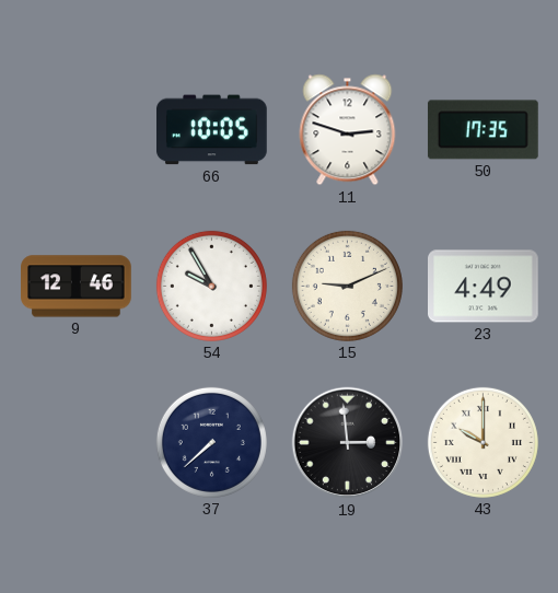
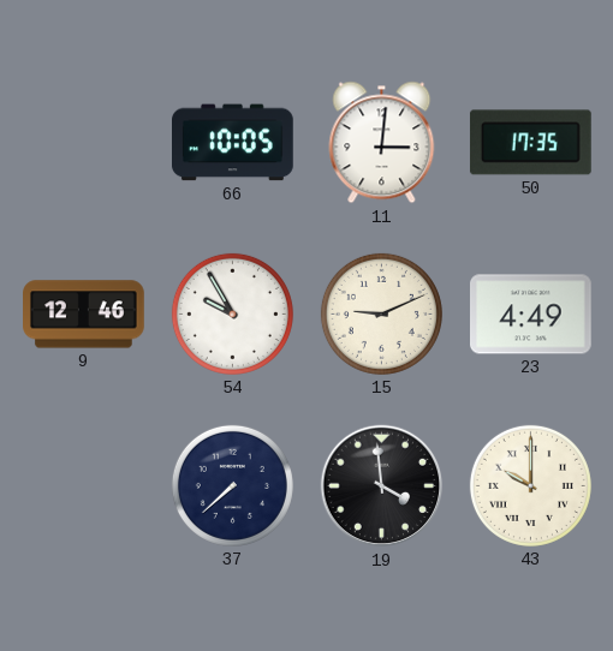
11: 2:48 -> 3:01
19: 2:59 -> 3:59
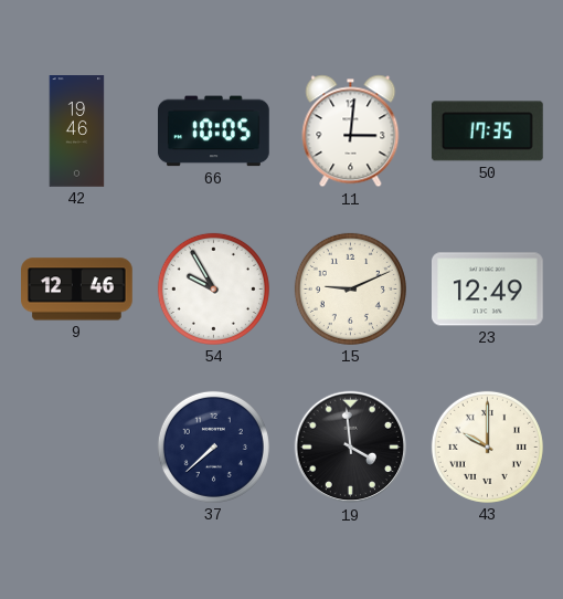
42: none -> 19:46
23: 4:49 -> 12:49
